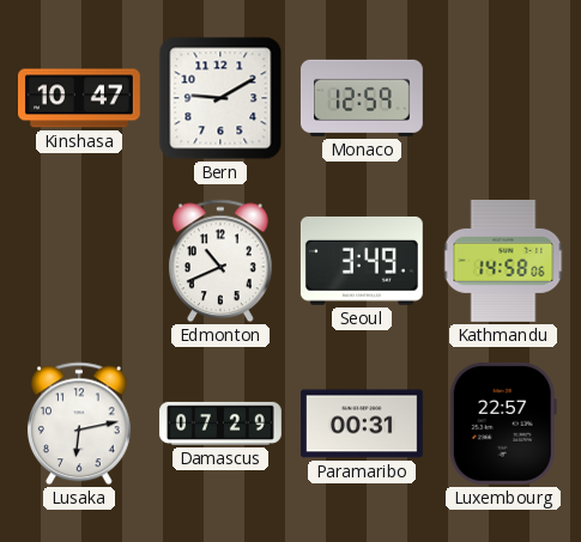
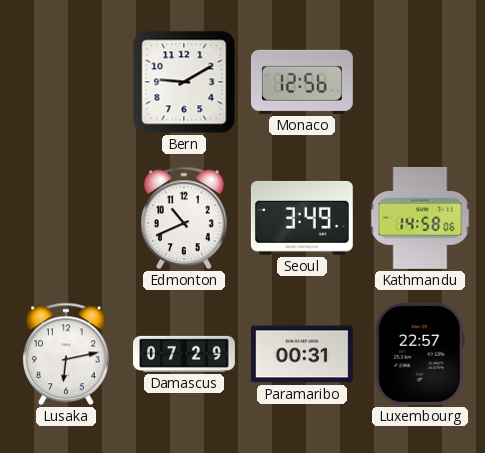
Kinshasa: 10:47 -> none
Monaco: 12:59 -> 12:56
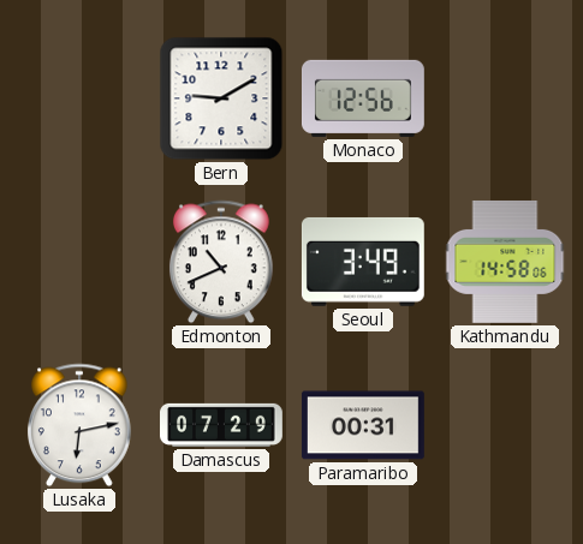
Luxembourg: 22:57 -> none
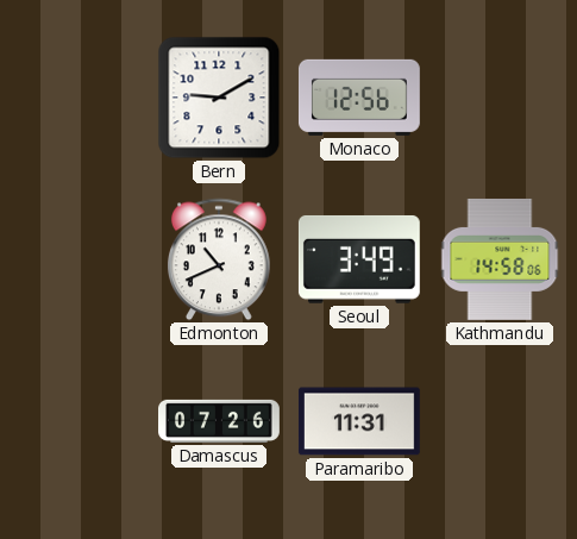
Lusaka: 6:13 -> none
Damascus: 07:29 -> 07:26
Paramaribo: 00:31 -> 11:31
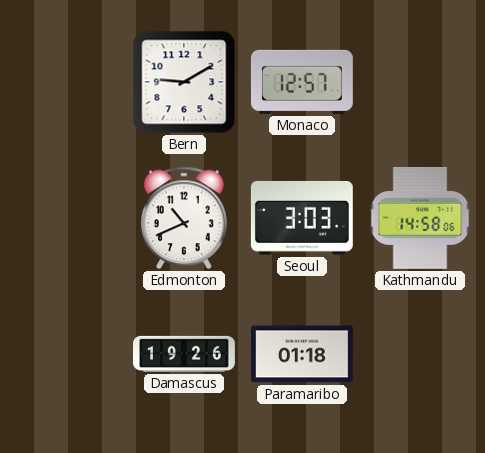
Monaco: 12:56 -> 12:57
Seoul: 3:49 -> 3:03
Damascus: 07:26 -> 19:26
Paramaribo: 11:31 -> 01:18
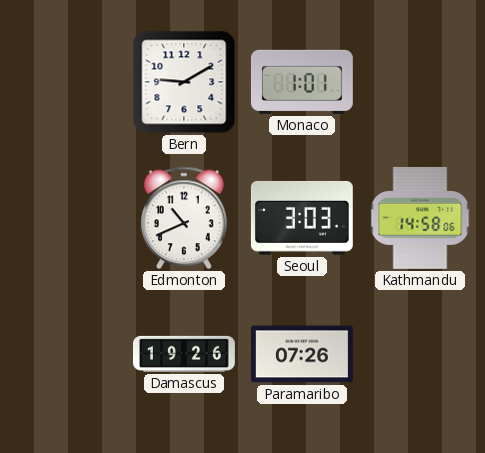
Monaco: 12:57 -> 1:01
Paramaribo: 01:18 -> 07:26
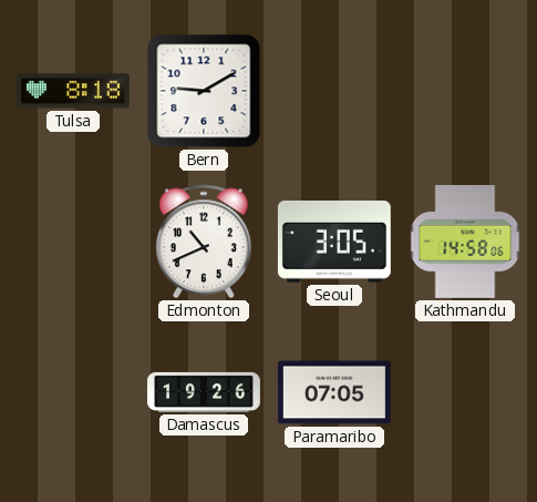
Tulsa: none -> 8:18
Monaco: 1:01 -> none
Seoul: 3:03 -> 3:05
Paramaribo: 07:26 -> 07:05
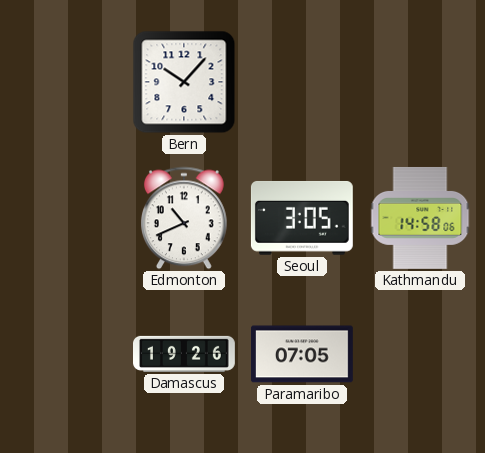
Tulsa: 8:18 -> none
Bern: 9:10 -> 10:07
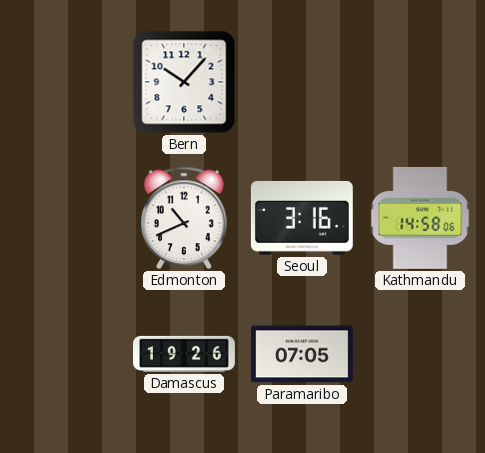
Seoul: 3:05 -> 3:16
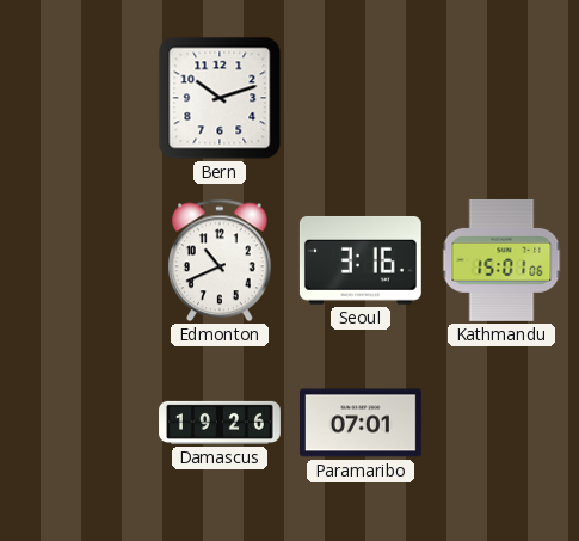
Bern: 10:07 -> 10:12
Kathmandu: 14:58 -> 15:01
Paramaribo: 07:05 -> 07:01
